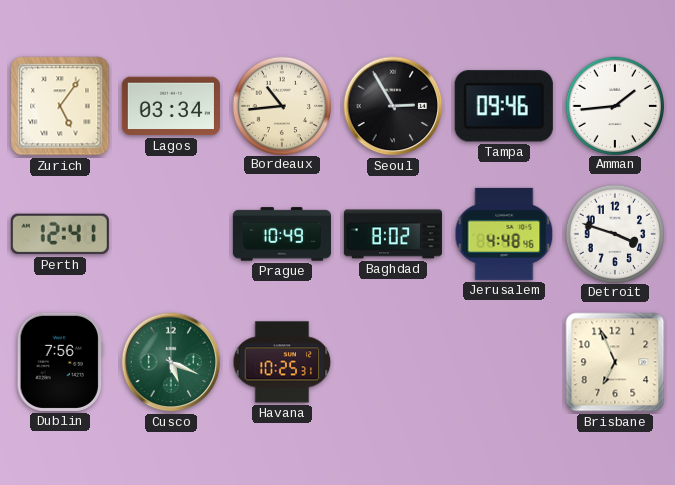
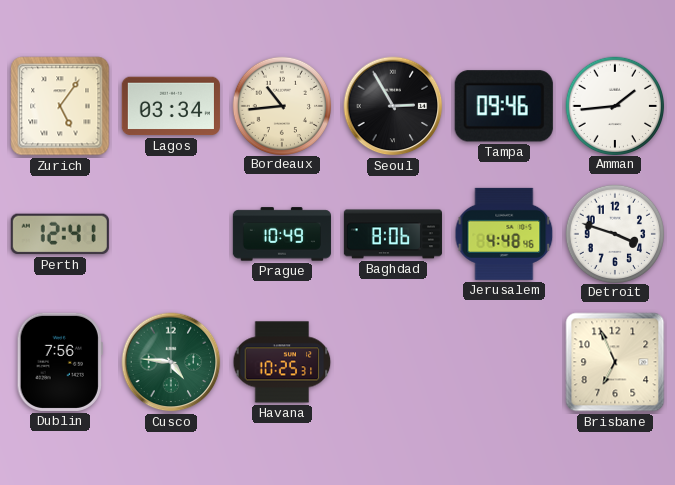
Baghdad: 8:02 -> 8:06
Cusco: 5:19 -> 4:46
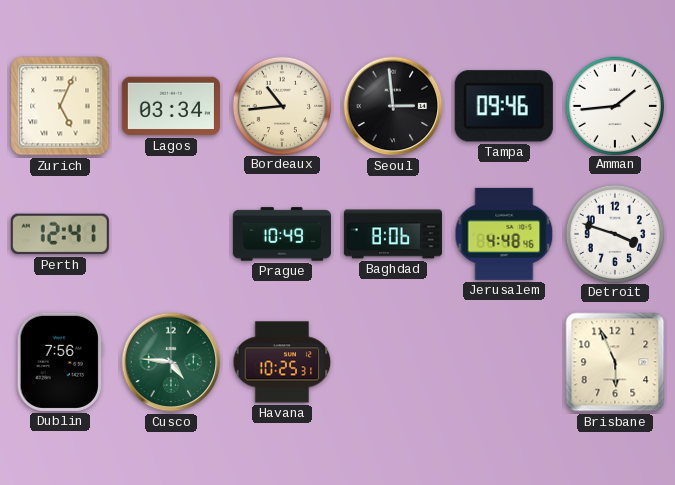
Zurich: 5:06 -> 5:04
Seoul: 2:55 -> 2:59
Brisbane: 6:56 -> 5:56
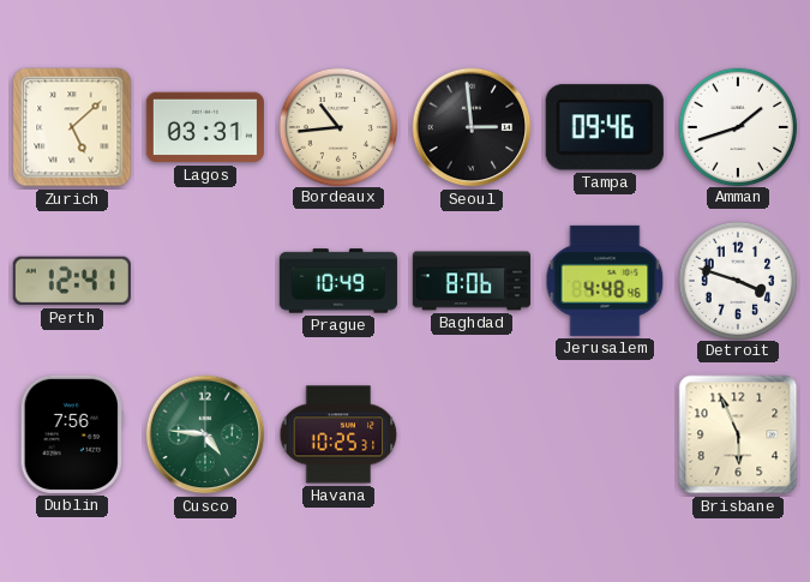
Zurich: 5:04 -> 5:08
Lagos: 03:34 -> 03:31
Amman: 1:44 -> 1:42
